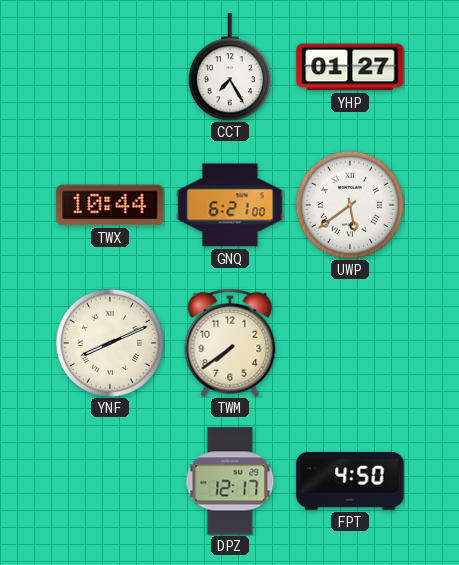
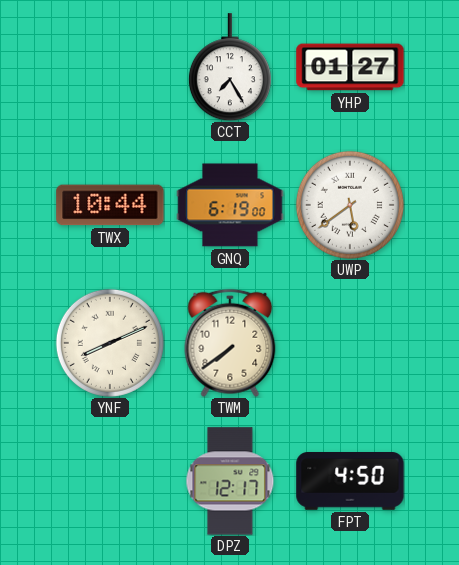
GNQ: 6:21 -> 6:19
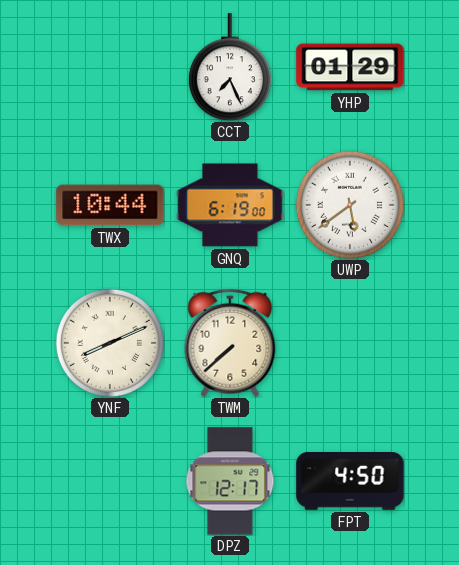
CCT: 7:25 -> 7:26
YHP: 01:27 -> 01:29
TWM: 7:39 -> 7:38
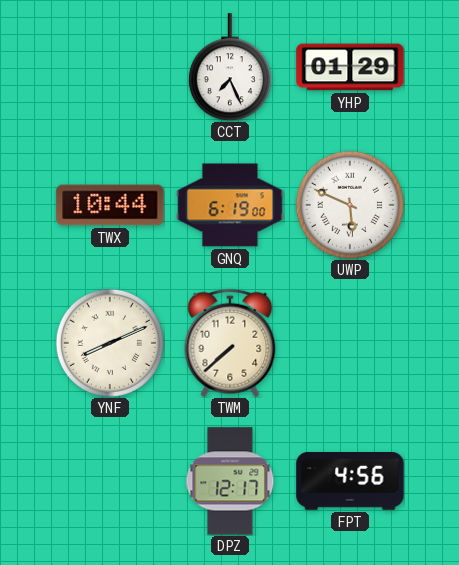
UWP: 5:39 -> 5:49
FPT: 4:50 -> 4:56
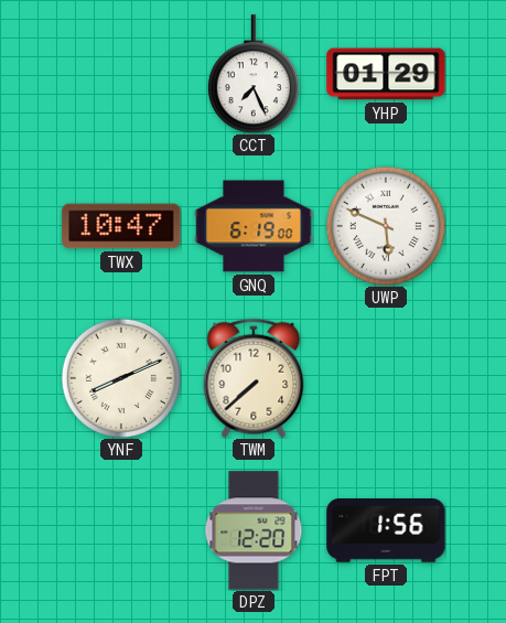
TWX: 10:44 -> 10:47
DPZ: 12:17 -> 12:20
FPT: 4:56 -> 1:56
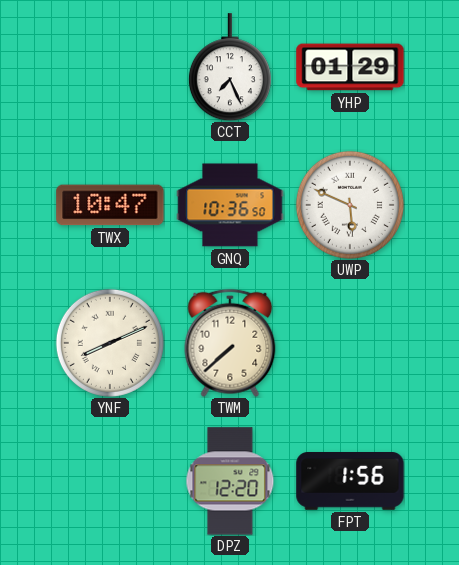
GNQ: 6:19 -> 10:36
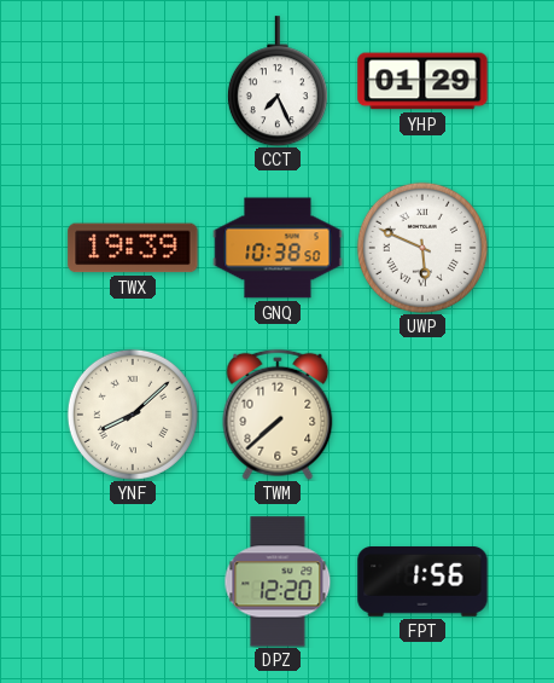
TWX: 10:47 -> 19:39
GNQ: 10:36 -> 10:38
YNF: 8:11 -> 8:08
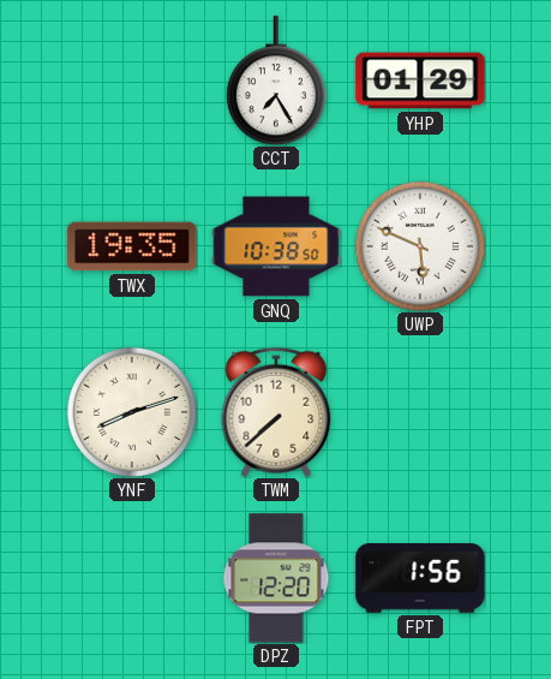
CCT: 7:26 -> 7:25
TWX: 19:39 -> 19:35
YNF: 8:08 -> 8:12
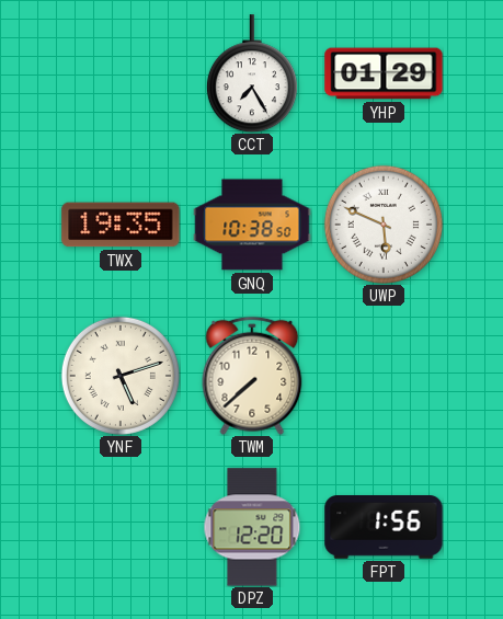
YNF: 8:12 -> 5:12
